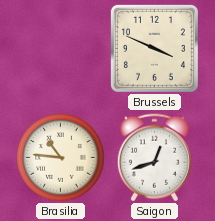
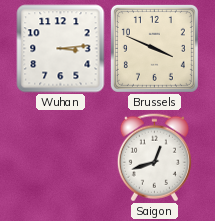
Wuhan: none -> 3:14
Brasilia: 10:46 -> none
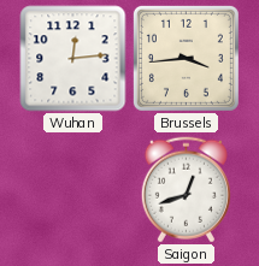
Wuhan: 3:14 -> 12:14
Brussels: 3:49 -> 3:44
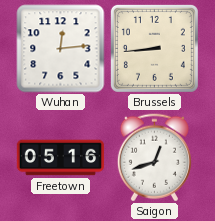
Brussels: 3:44 -> 8:44
Freetown: none -> 05:16
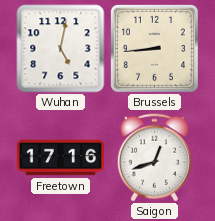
Wuhan: 12:14 -> 5:02
Freetown: 05:16 -> 17:16
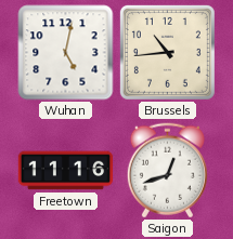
Brussels: 8:44 -> 10:44
Freetown: 17:16 -> 11:16
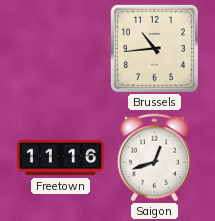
Wuhan: 5:02 -> none
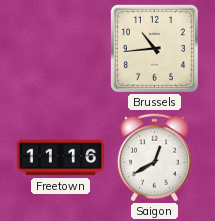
Saigon: 12:42 -> 12:40
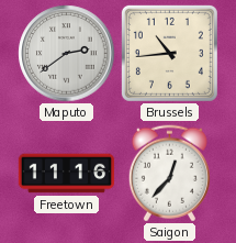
Maputo: none -> 2:39
Saigon: 12:40 -> 12:37
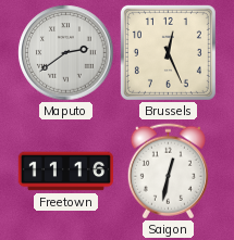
Brussels: 10:44 -> 12:26
Saigon: 12:37 -> 12:32
